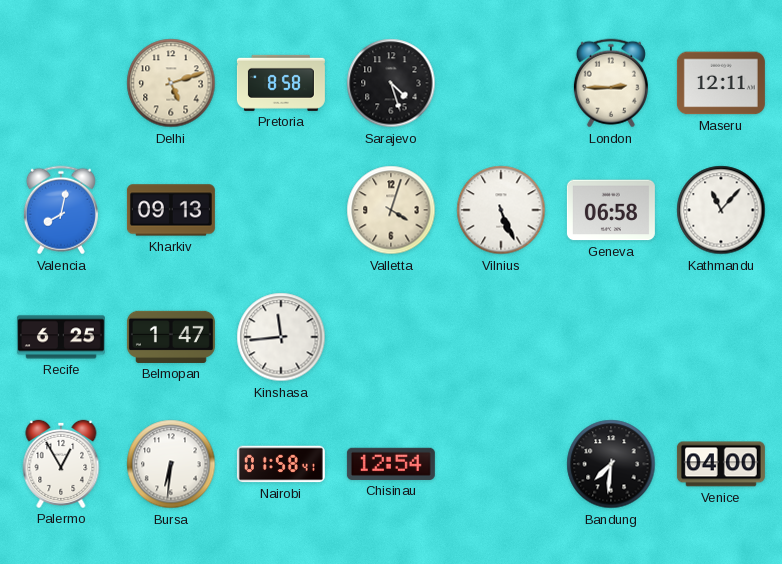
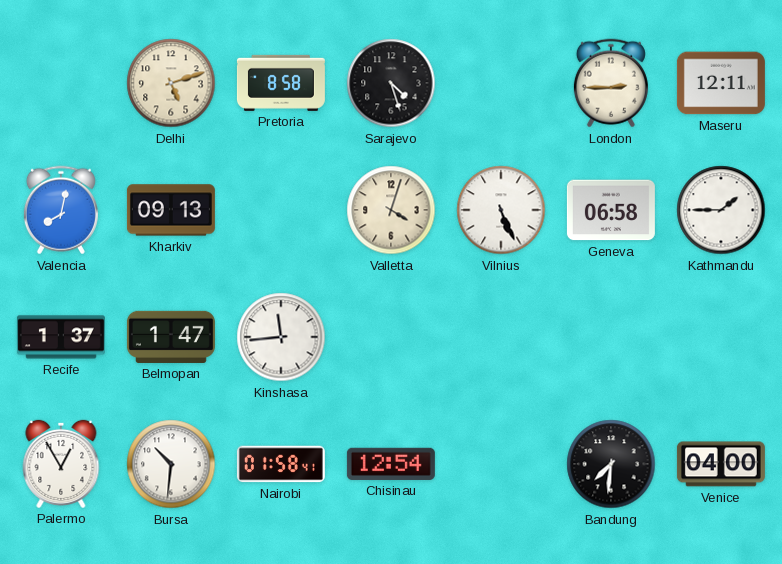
Kathmandu: 11:07 -> 1:45
Recife: 6:25 -> 1:37
Bursa: 6:31 -> 10:31
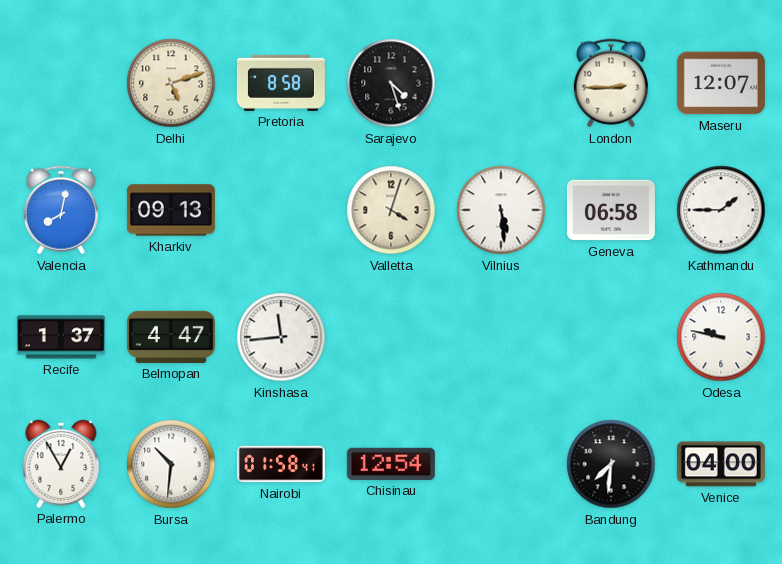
Maseru: 12:11 -> 12:07
Vilnius: 5:26 -> 5:29
Belmopan: 1:47 -> 4:47
Odesa: none -> 9:47
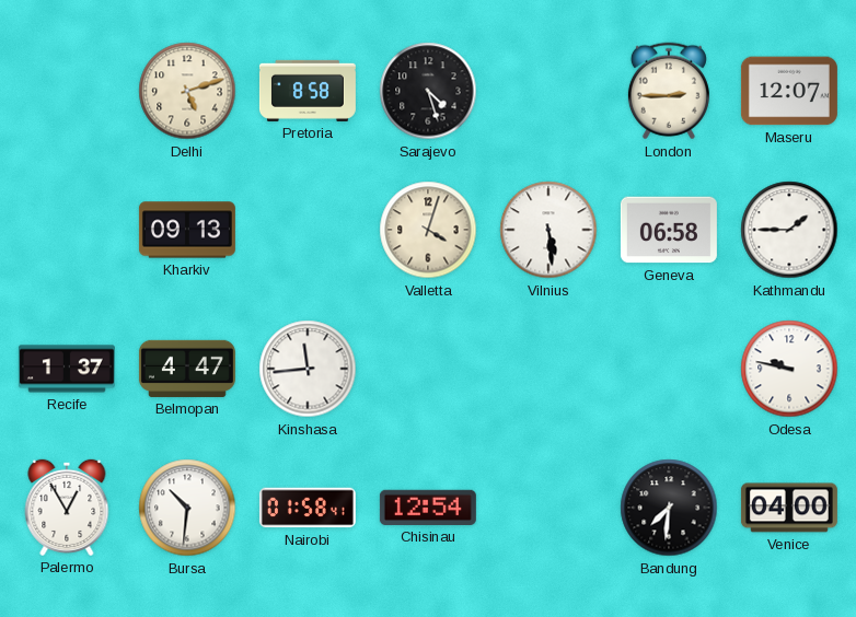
Valencia: 8:02 -> none
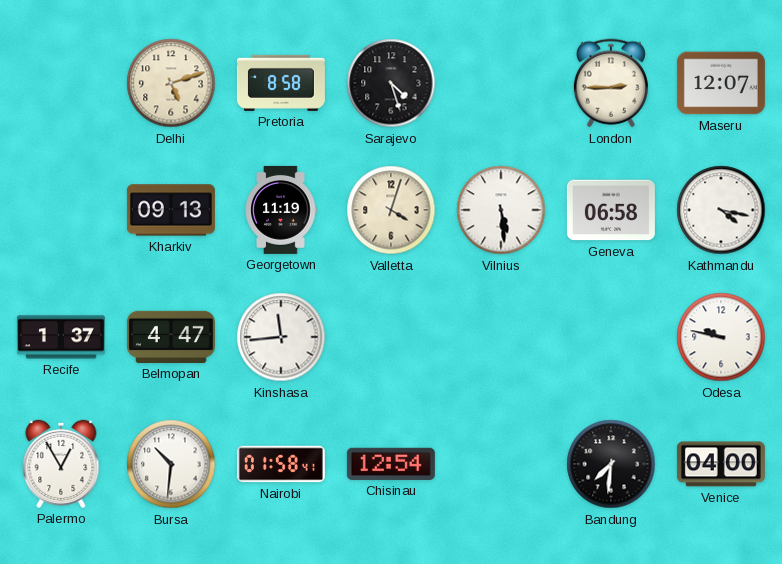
Georgetown: none -> 11:19
Kathmandu: 1:45 -> 4:17
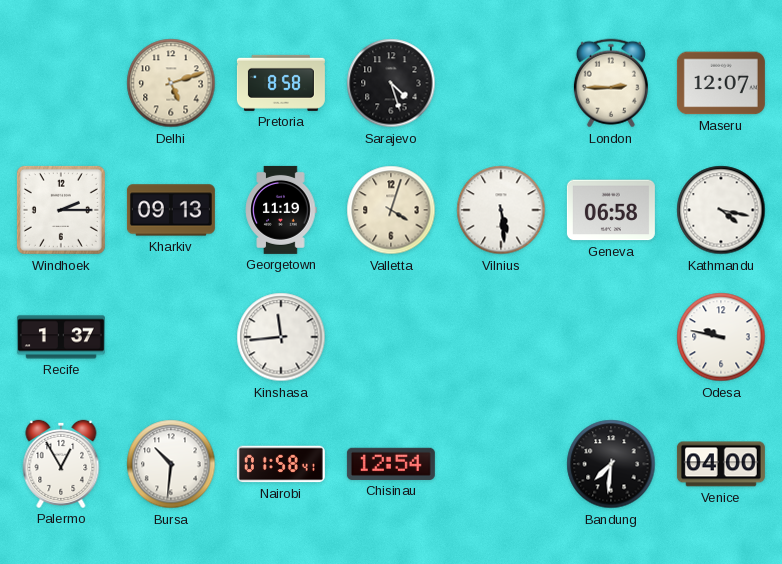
Windhoek: none -> 2:15
Belmopan: 4:47 -> none
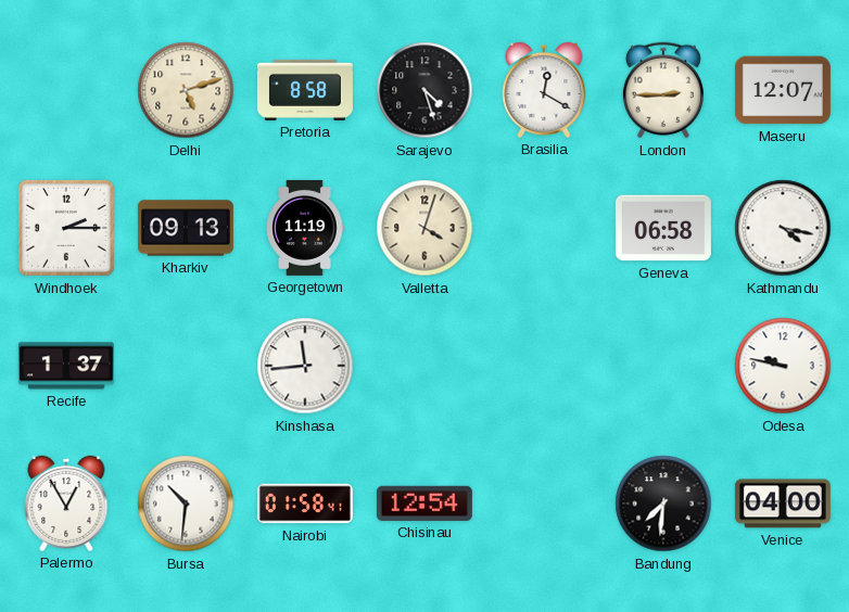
Brasilia: none -> 12:20
Vilnius: 5:29 -> none
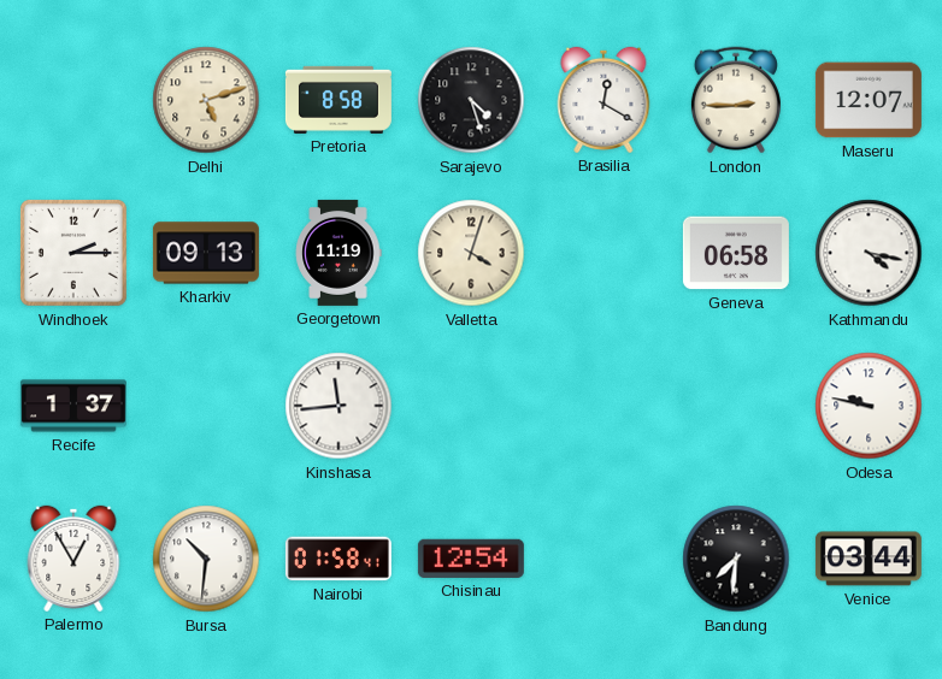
Venice: 04:00 -> 03:44
